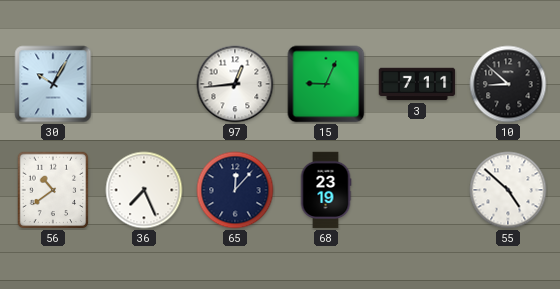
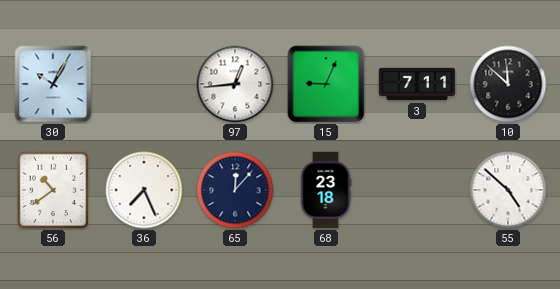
10: 8:52 -> 11:52
68: 23:19 -> 23:18
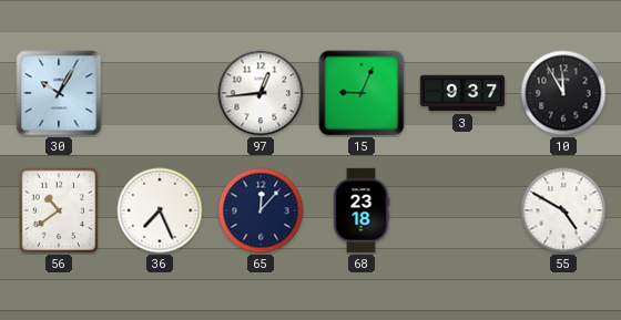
3: 7:11 -> 9:37
10: 11:52 -> 11:55
55: 4:52 -> 4:50
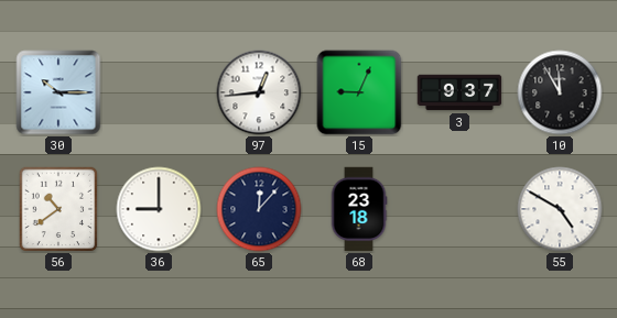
30: 10:05 -> 10:15
36: 7:26 -> 9:00
